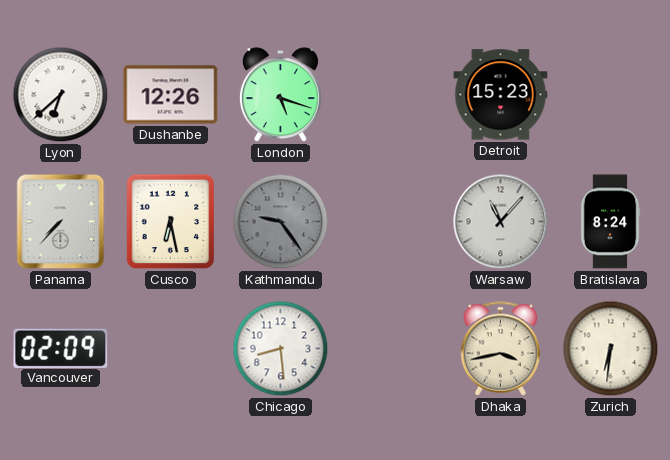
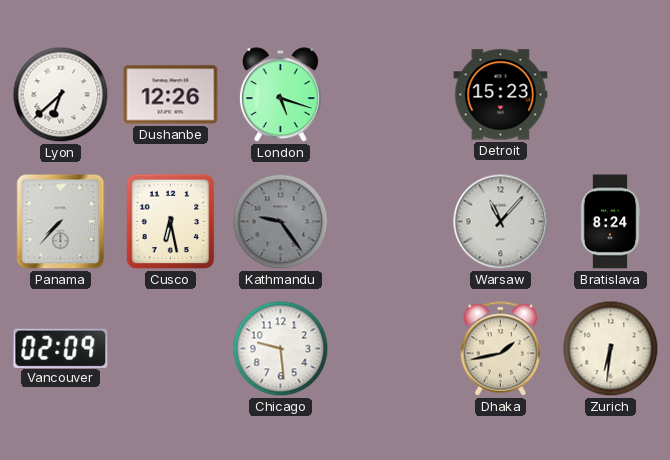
Chicago: 8:29 -> 9:29
Dhaka: 3:43 -> 1:43
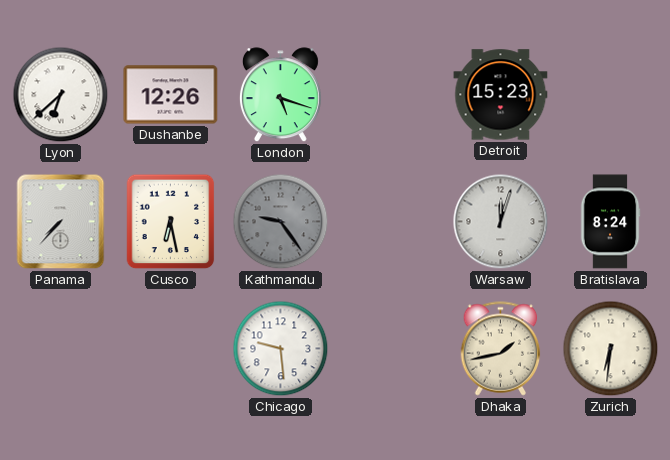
Warsaw: 11:07 -> 12:03
Vancouver: 02:09 -> none
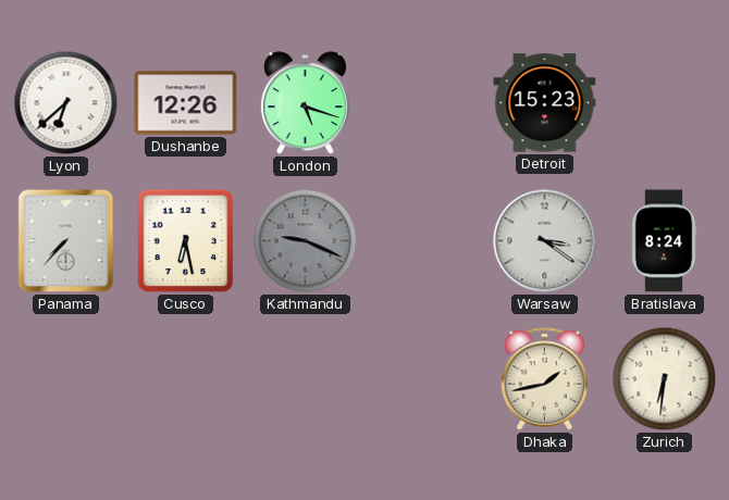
Kathmandu: 9:24 -> 9:19
Warsaw: 12:03 -> 3:21
Chicago: 9:29 -> none
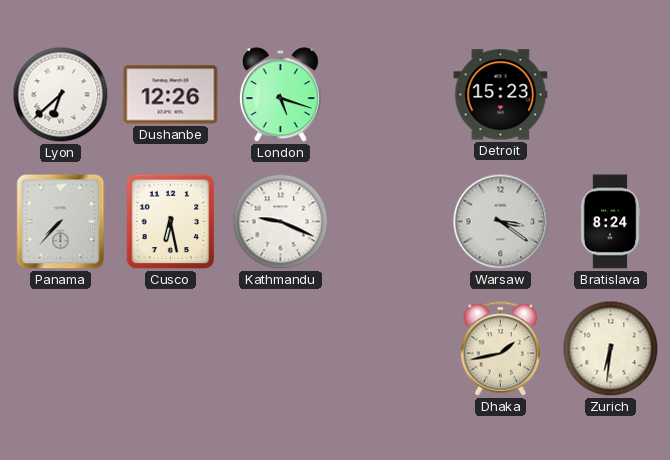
Kathmandu dial: grey -> white
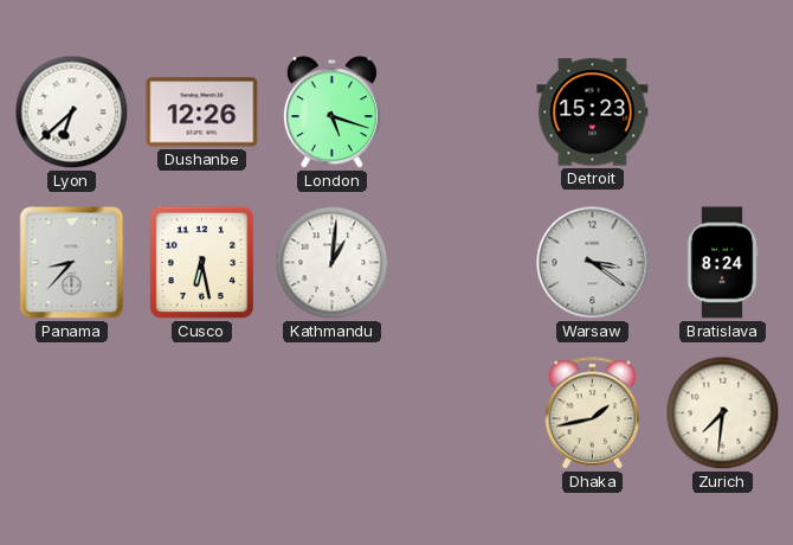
Panama: 7:37 -> 8:37
Kathmandu: 9:19 -> 1:01
Zurich: 6:31 -> 7:31
